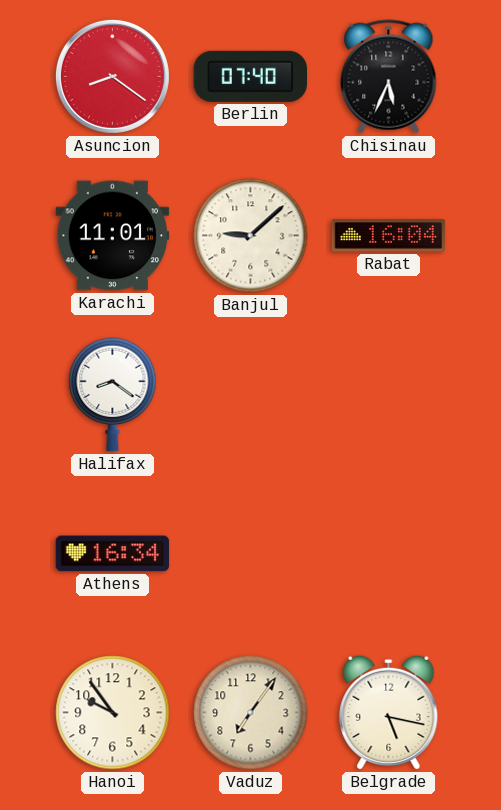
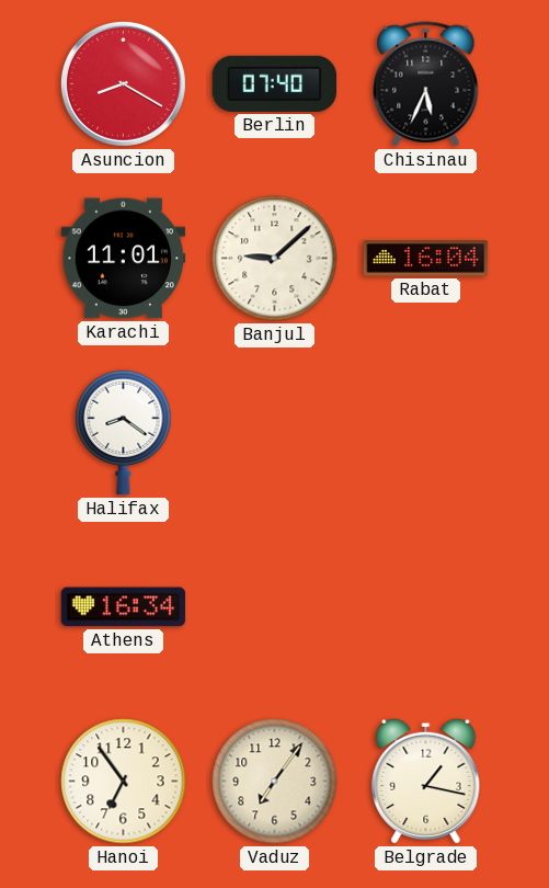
Asuncion: 8:21 -> 8:20
Hanoi: 9:54 -> 6:54
Belgrade: 5:17 -> 1:17
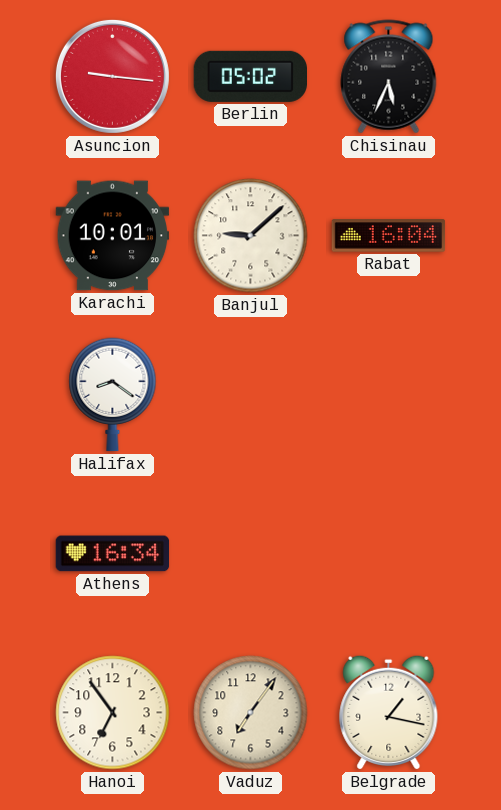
Asuncion: 8:20 -> 9:16
Berlin: 07:40 -> 05:02
Karachi: 11:01 -> 10:01
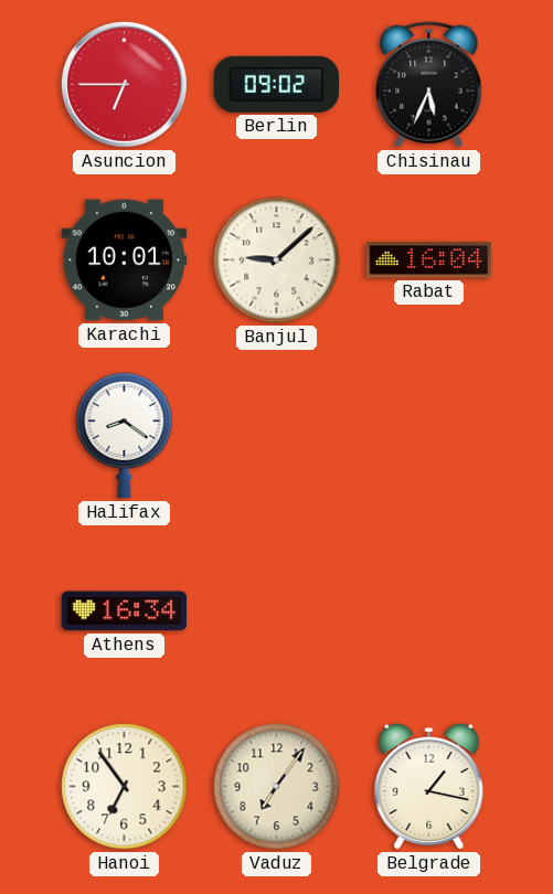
Asuncion: 9:16 -> 6:45
Berlin: 05:02 -> 09:02
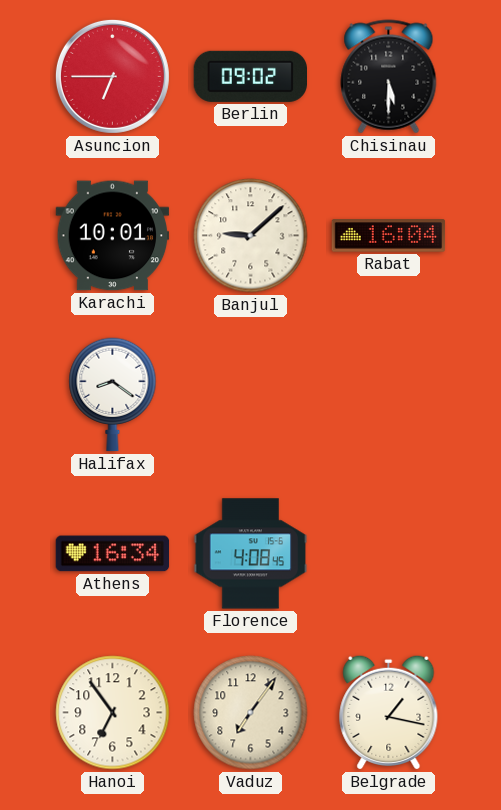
Chisinau: 5:34 -> 5:30
Florence: none -> 4:08
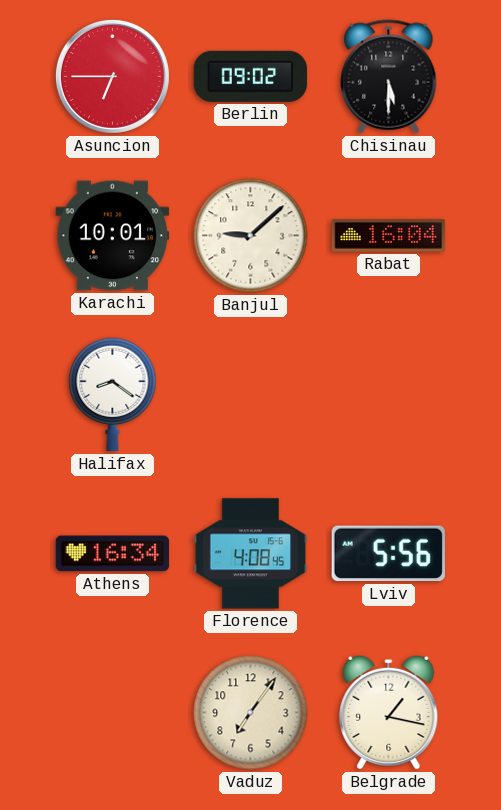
Lviv: none -> 5:56
Hanoi: 6:54 -> none
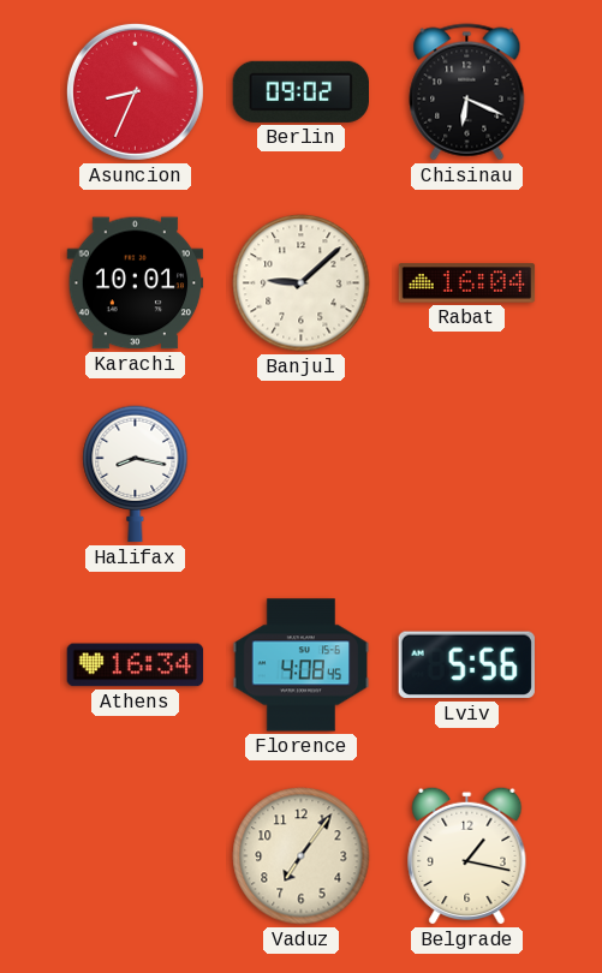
Asuncion: 6:45 -> 8:34
Chisinau: 5:30 -> 6:19
Halifax: 8:21 -> 8:17
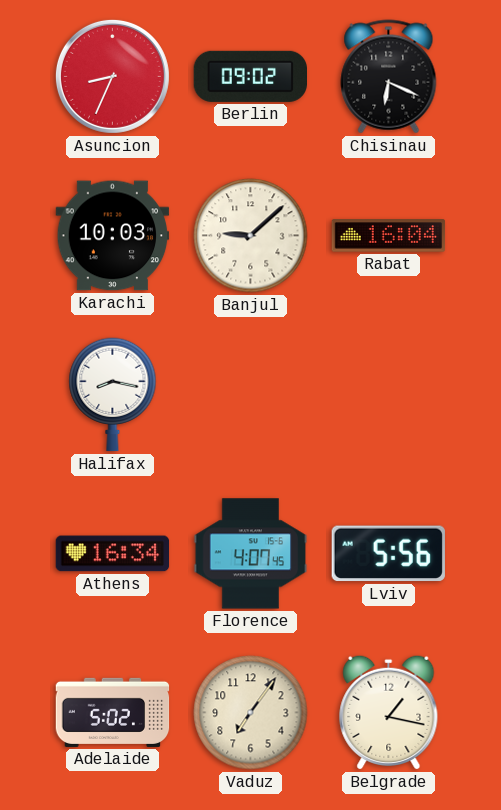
Karachi: 10:01 -> 10:03
Florence: 4:08 -> 4:07
Adelaide: none -> 5:02
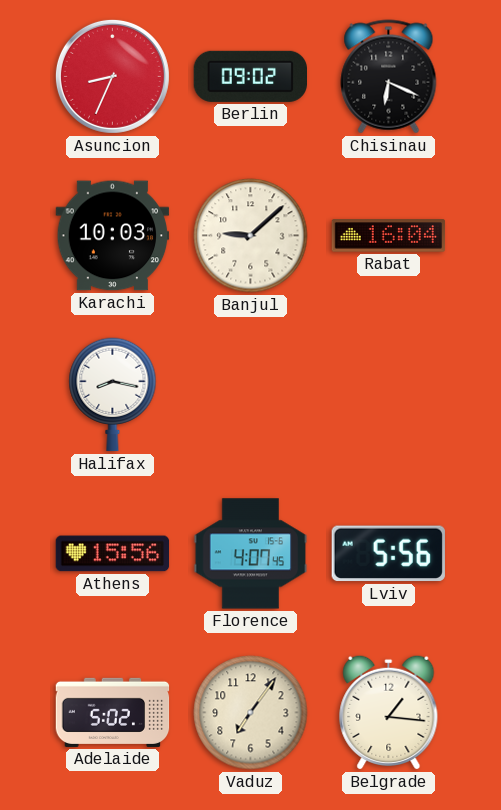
Athens: 16:34 -> 15:56
Belgrade: 1:17 -> 1:16
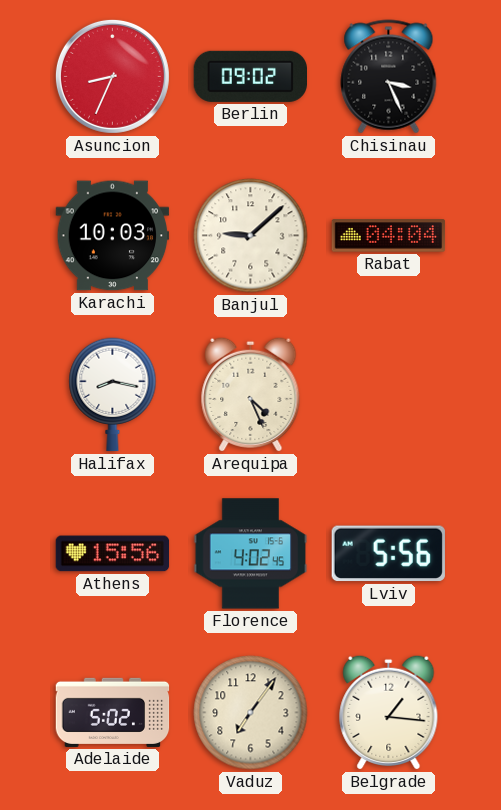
Chisinau: 6:19 -> 3:26
Rabat: 16:04 -> 04:04
Arequipa: none -> 4:26
Florence: 4:07 -> 4:02
